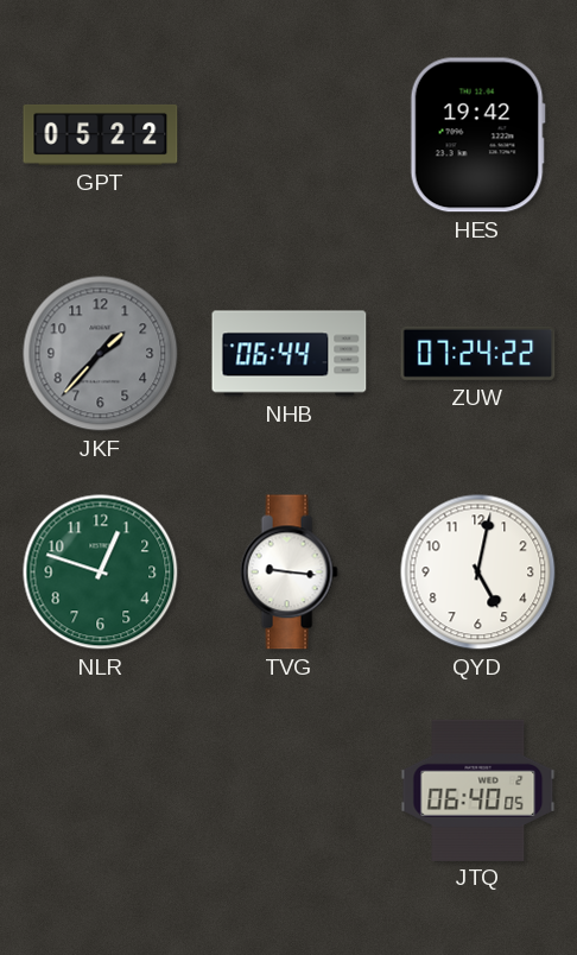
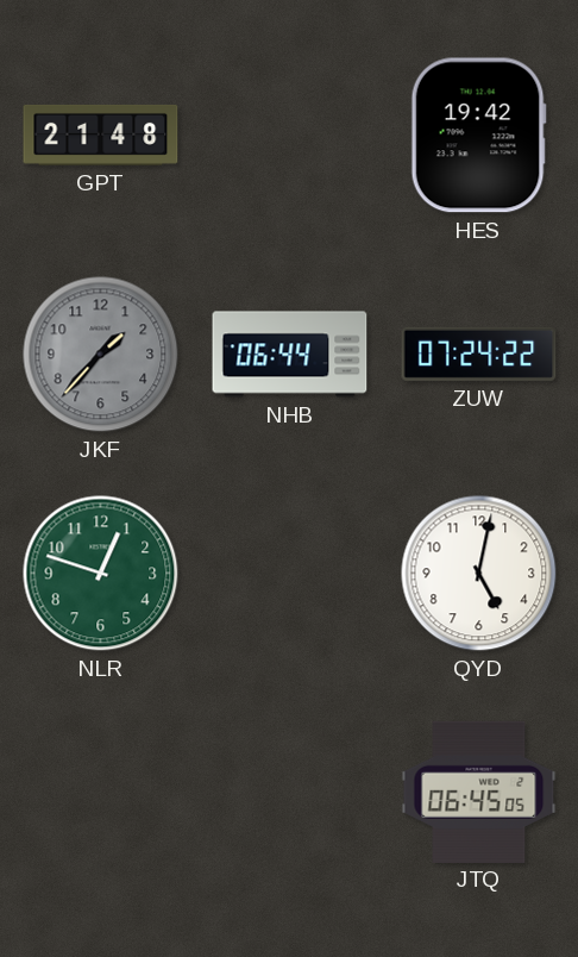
GPT: 05:22 -> 21:48
TVG: 9:16 -> none
JTQ: 06:40 -> 06:45
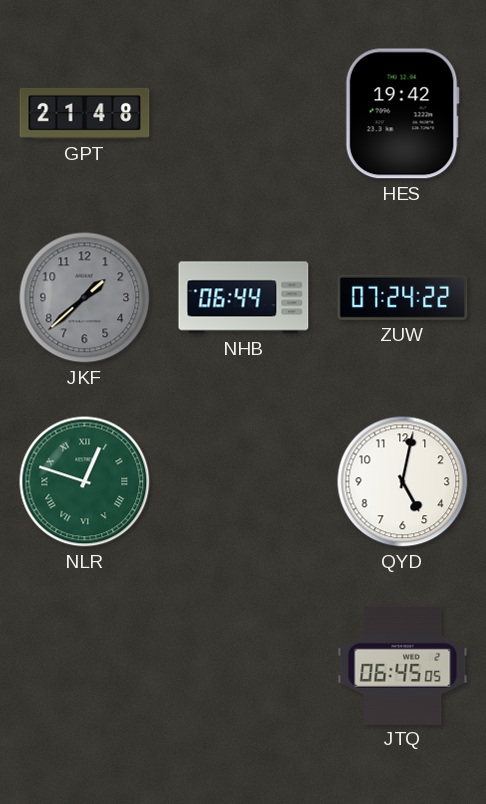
JKF: 1:37 -> 1:38
NLR numerals: Arabic -> Roman
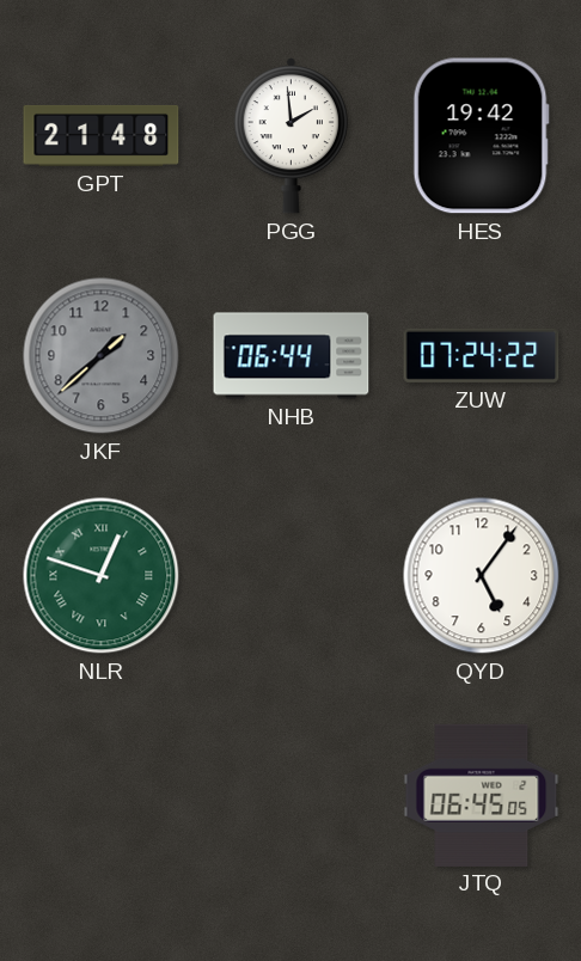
PGG: none -> 1:59
QYD: 5:02 -> 5:06
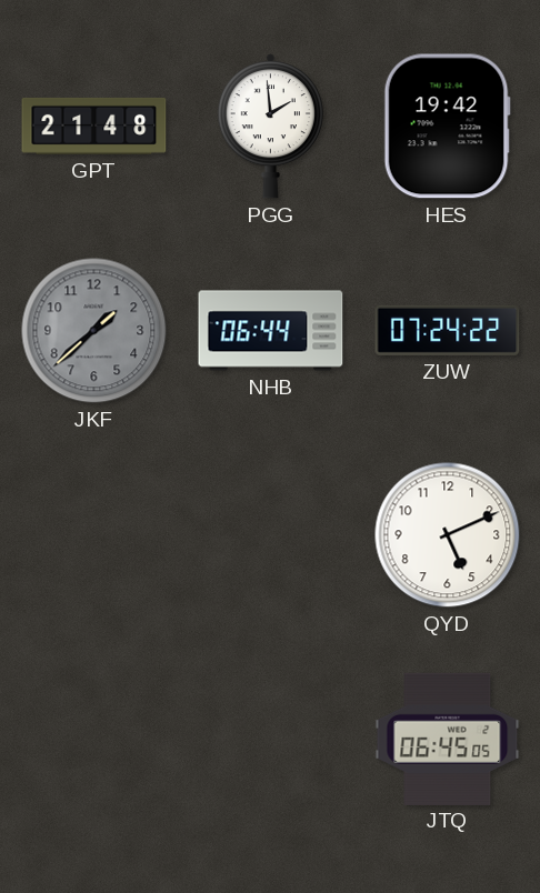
NLR: 12:48 -> none
QYD: 5:06 -> 5:11
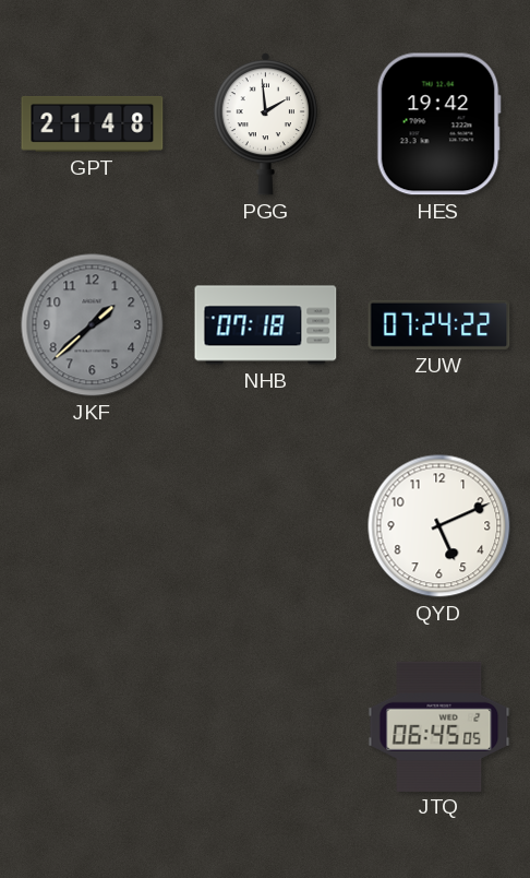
NHB: 06:44 -> 07:18
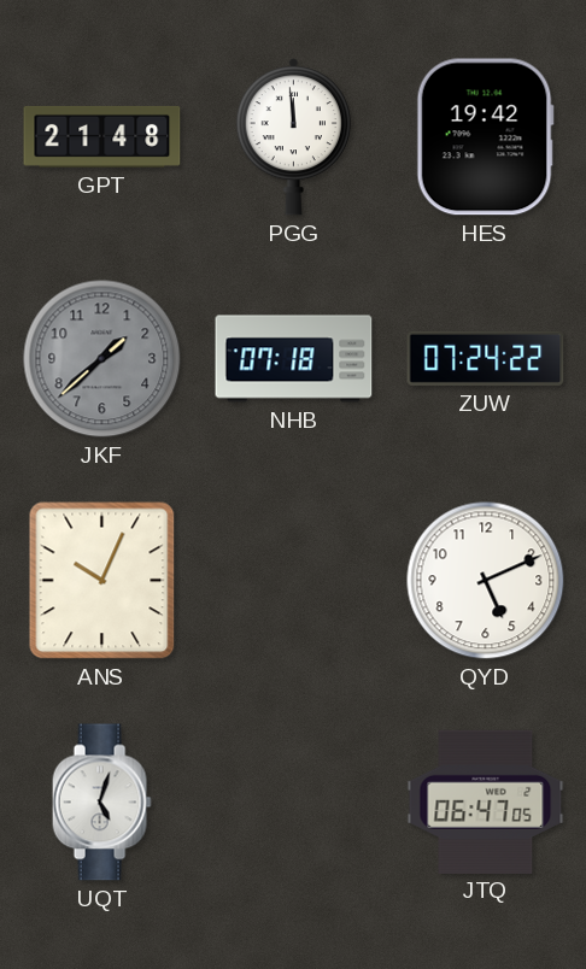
PGG: 1:59 -> 11:59
ANS: none -> 10:04
UQT: none -> 5:03
JTQ: 06:45 -> 06:47
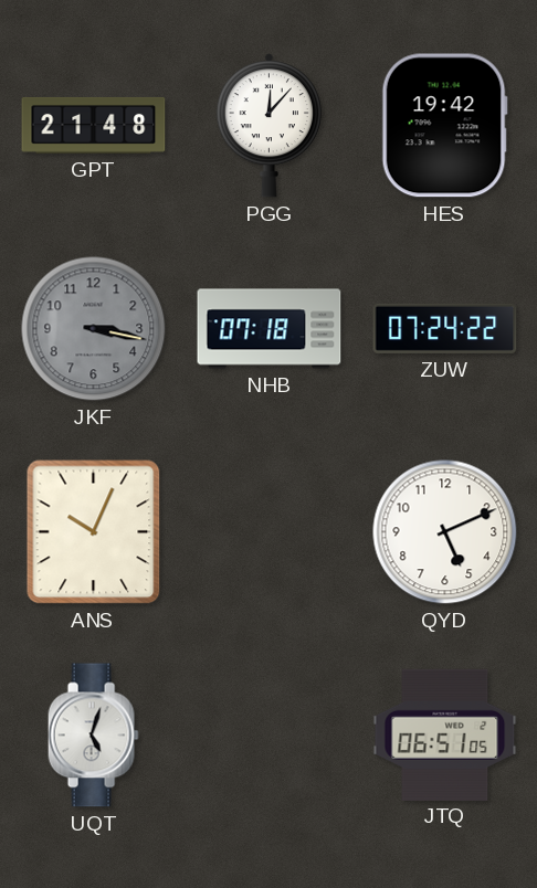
PGG: 11:59 -> 12:07
JKF: 1:38 -> 3:17
JTQ: 06:47 -> 06:51
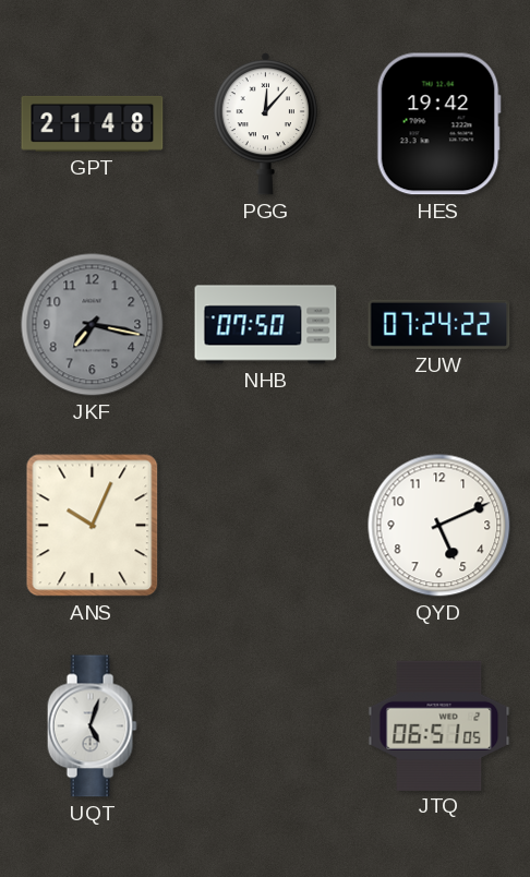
JKF: 3:17 -> 7:17
NHB: 07:18 -> 07:50
